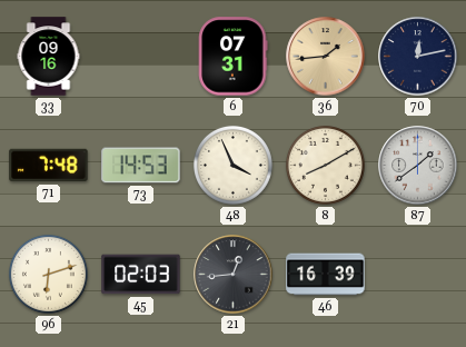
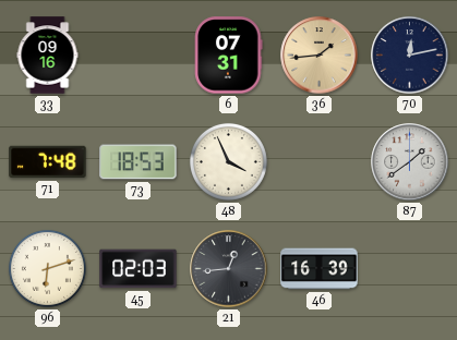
73: 14:53 -> 18:53
8: 8:10 -> none
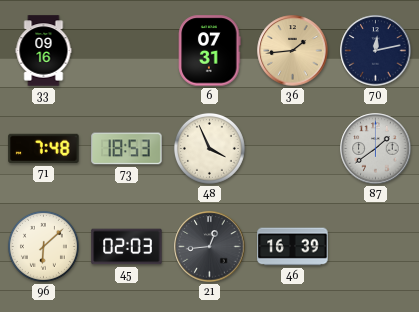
96: 6:12 -> 6:08
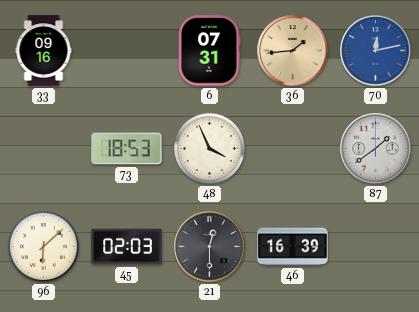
70 dial: navy -> blue
71: 7:48 -> none
21: 12:44 -> 12:30
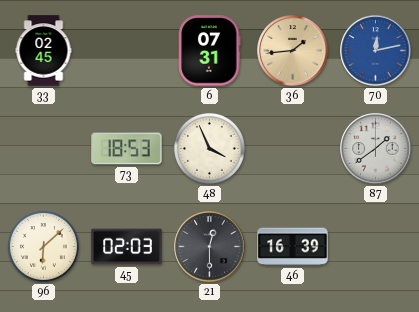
33: 09:16 -> 02:45
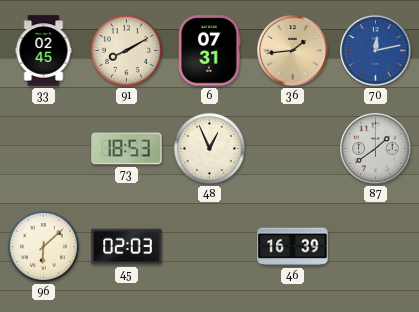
91: none -> 8:10
48: 3:56 -> 12:56
21: 12:30 -> none
